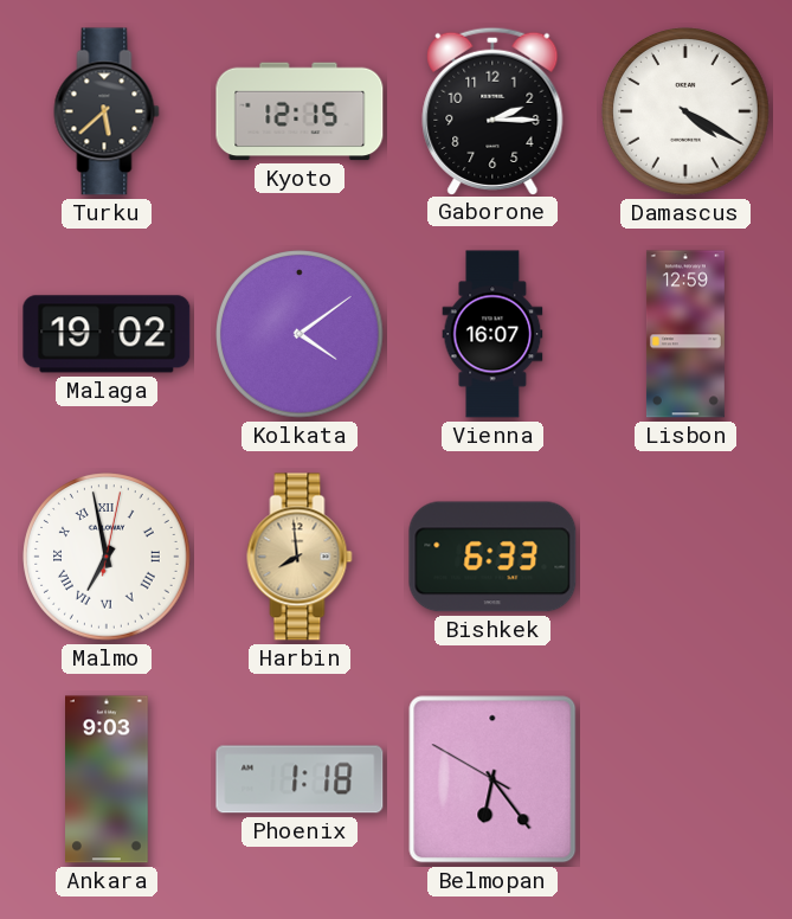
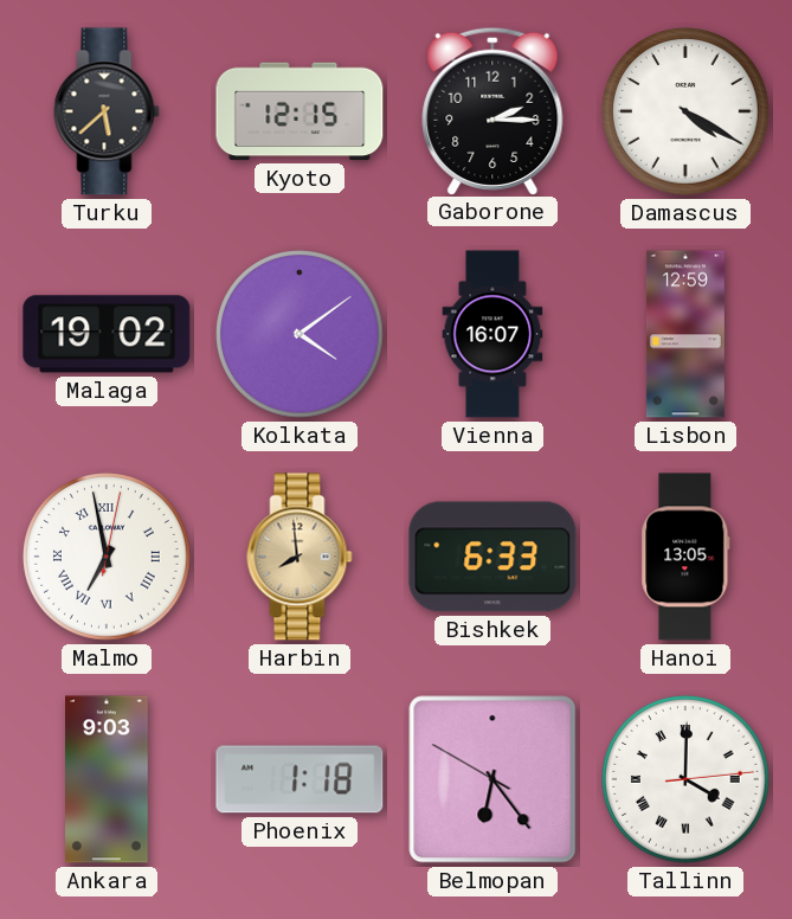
Hanoi: none -> 13:05
Tallinn: none -> 4:00
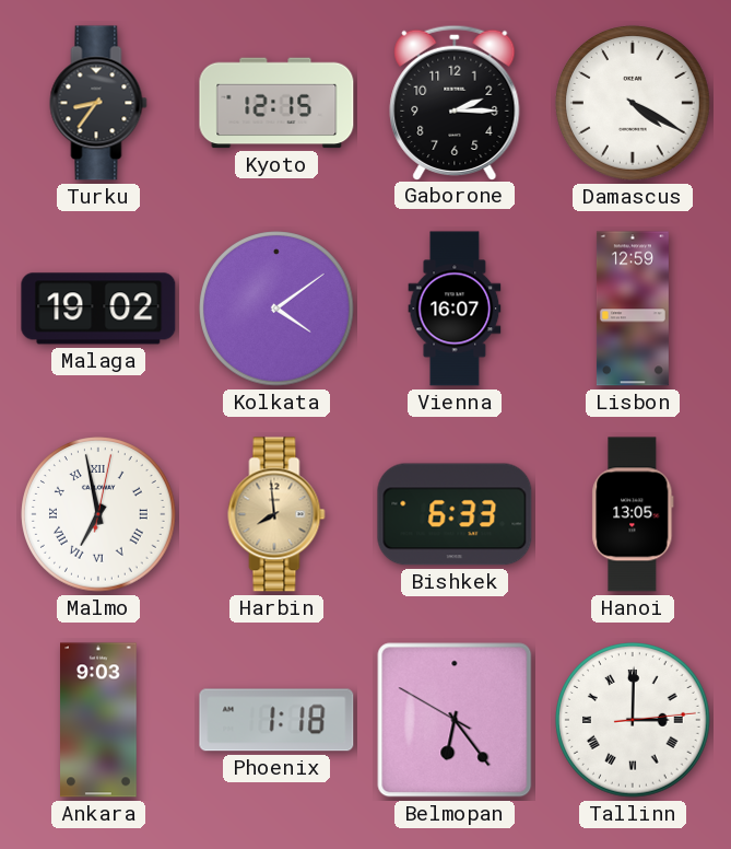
Turku: 5:38 -> 8:36
Tallinn: 4:00 -> 3:00
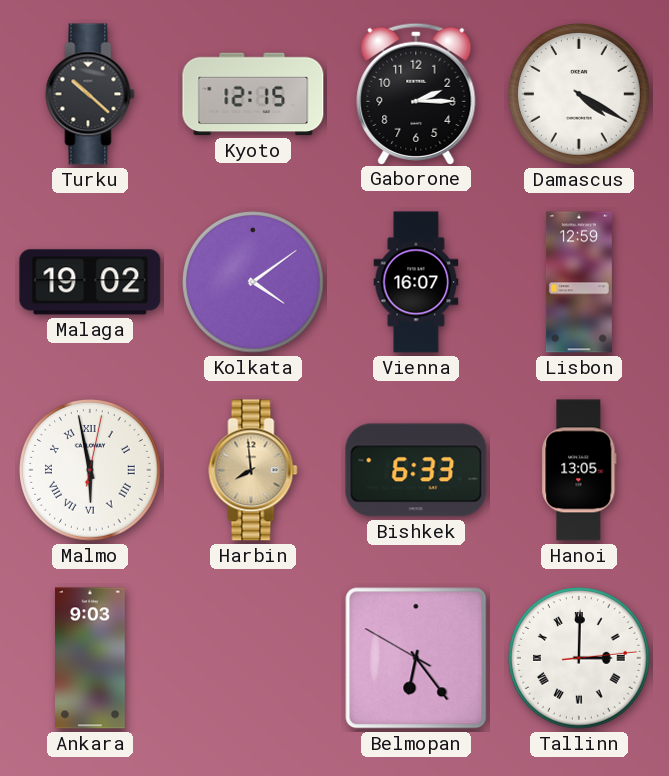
Turku: 8:36 -> 10:22
Malmo: 6:58 -> 5:58
Phoenix: 1:18 -> none
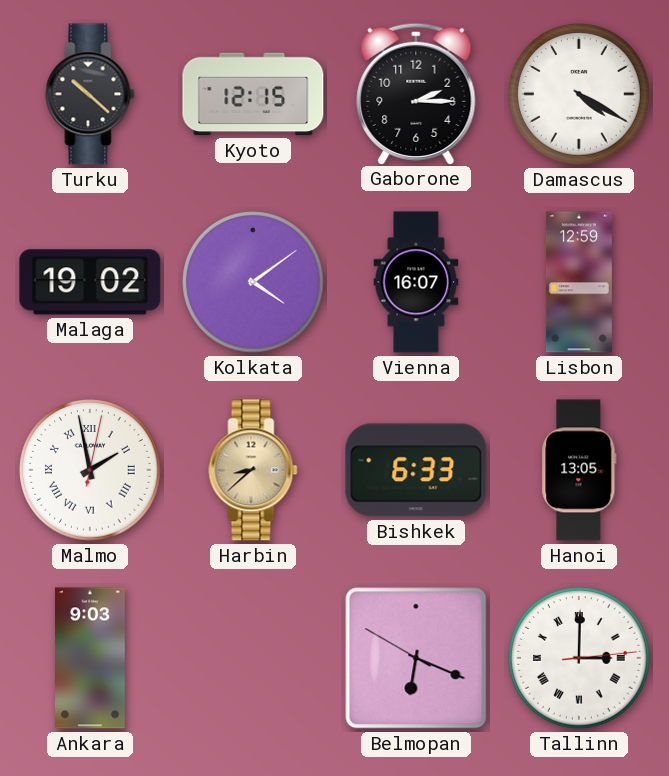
Malmo: 5:58 -> 1:58
Harbin: 7:59 -> 8:38
Belmopan: 6:23 -> 6:18
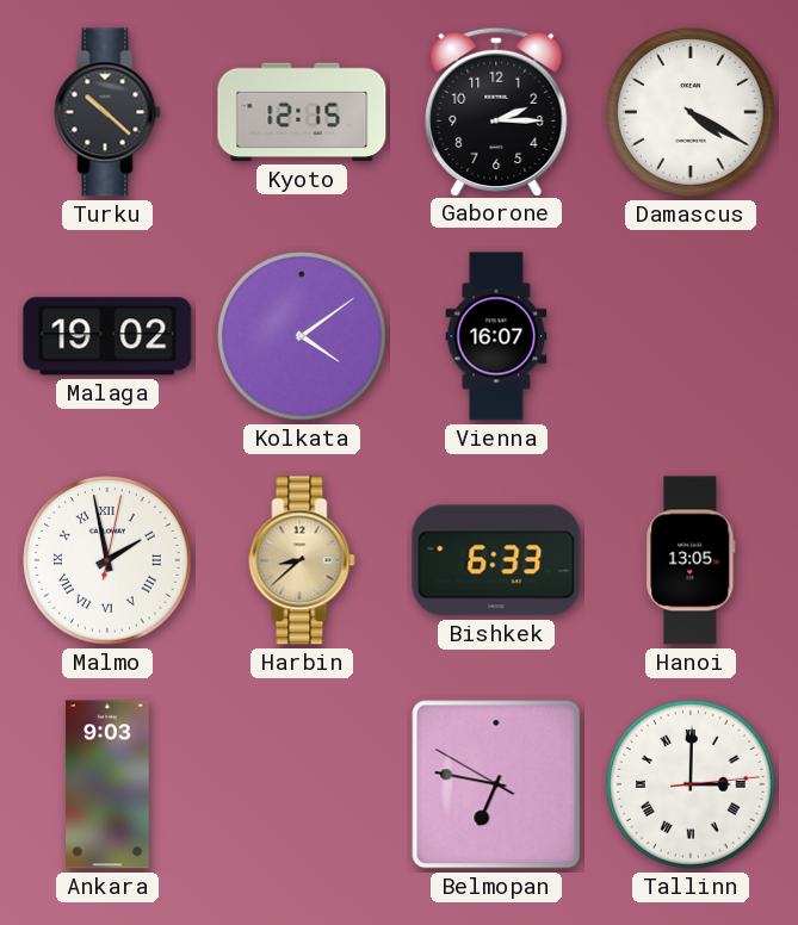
Lisbon: 12:59 -> none
Belmopan: 6:18 -> 6:46
